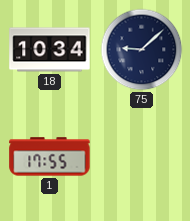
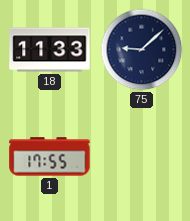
18: 10:34 -> 11:33
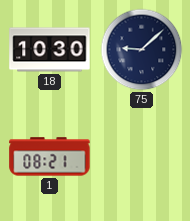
18: 11:33 -> 10:30
1: 17:55 -> 08:21
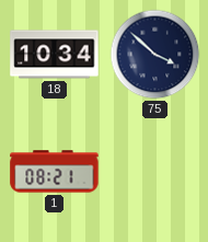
18: 10:30 -> 10:34
75: 9:08 -> 3:52
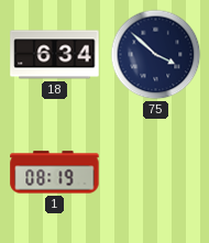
18: 10:34 -> 6:34
1: 08:21 -> 08:19
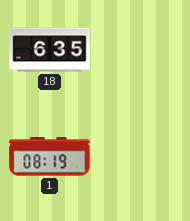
18: 6:34 -> 6:35
75: 3:52 -> none
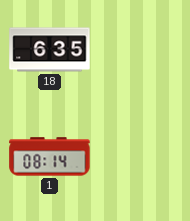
1: 08:19 -> 08:14
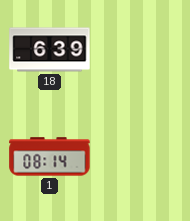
18: 6:35 -> 6:39
